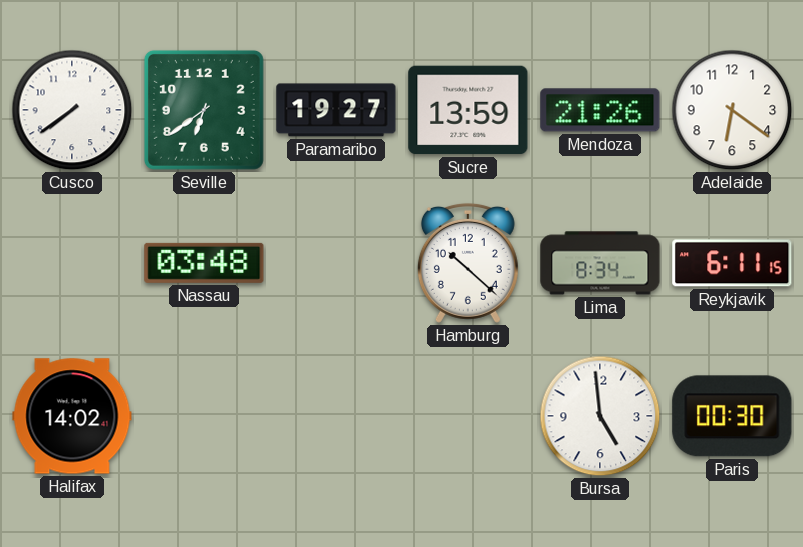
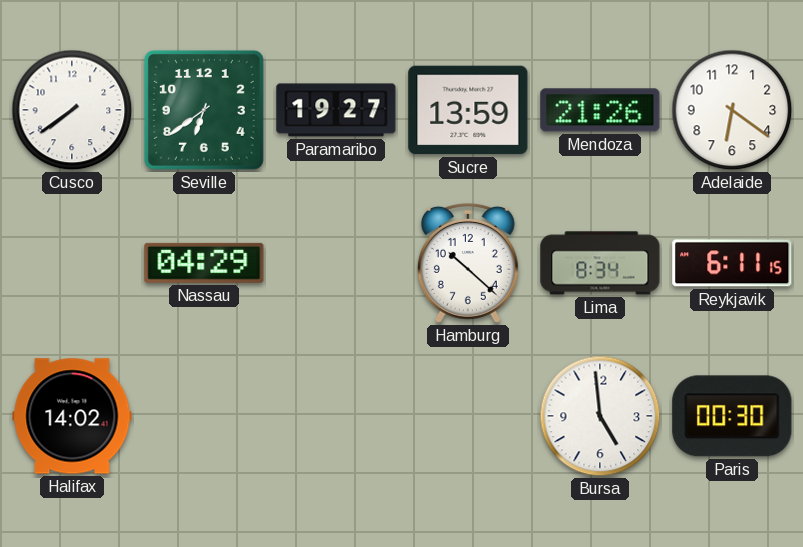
Nassau: 03:48 -> 04:29
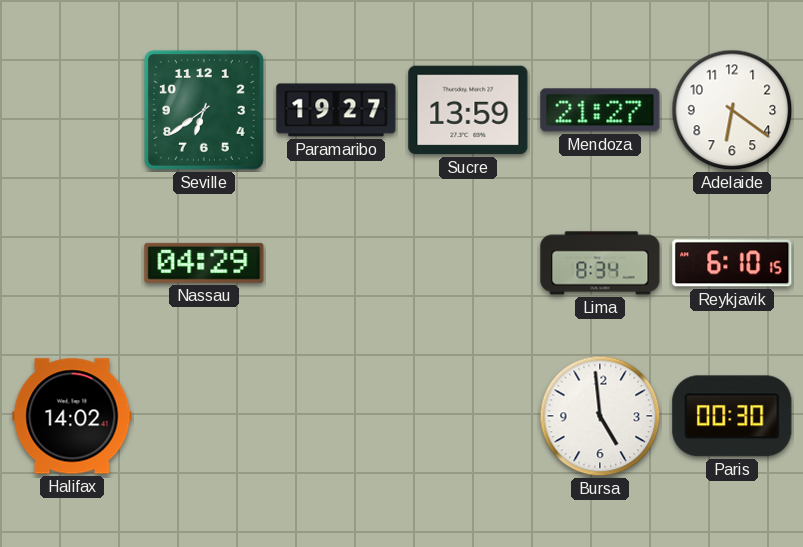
Cusco: 7:39 -> none
Mendoza: 21:26 -> 21:27
Hamburg: 10:22 -> none
Reykjavik: 6:11 -> 6:10
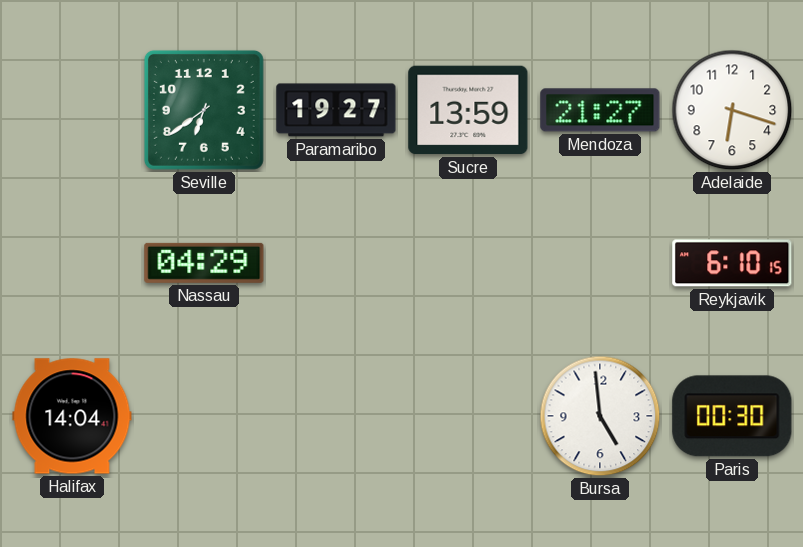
Adelaide: 6:21 -> 6:18
Lima: 8:34 -> none
Halifax: 14:02 -> 14:04
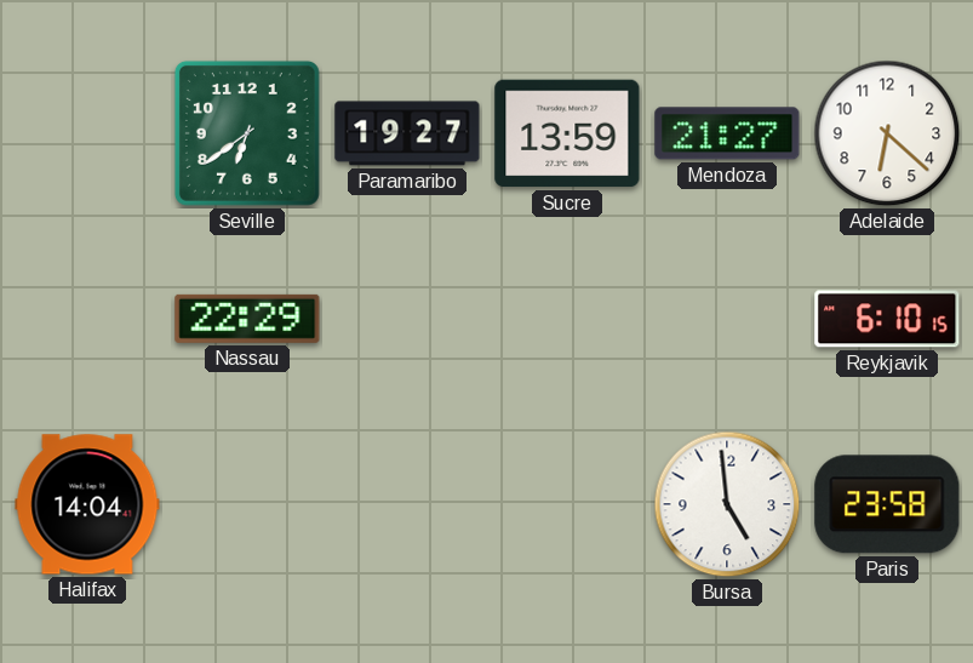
Adelaide: 6:18 -> 6:22
Nassau: 04:29 -> 22:29
Paris: 00:30 -> 23:58
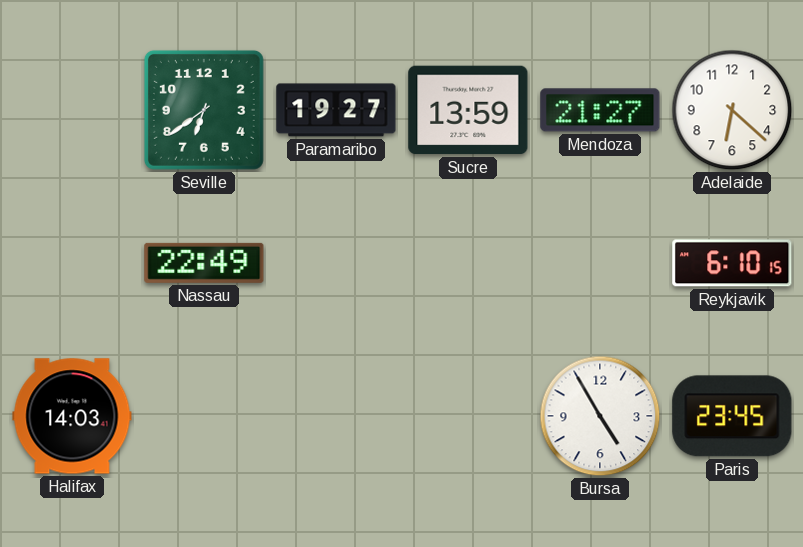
Nassau: 22:29 -> 22:49
Halifax: 14:04 -> 14:03
Bursa: 4:59 -> 4:55
Paris: 23:58 -> 23:45
